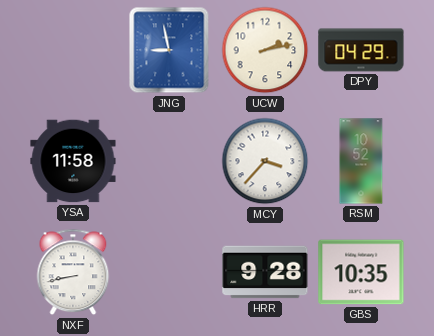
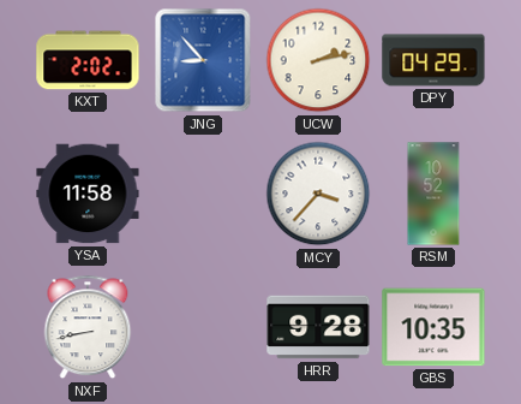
KXT: none -> 2:02
JNG: 8:58 -> 8:53
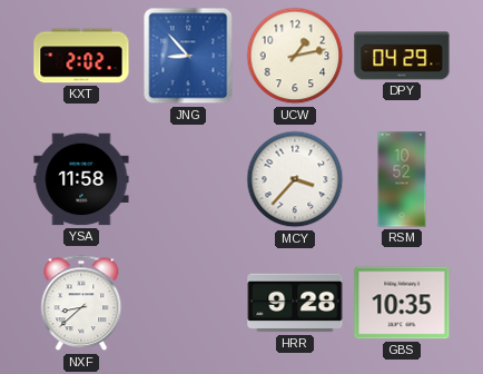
UCW: 2:13 -> 1:13
NXF: 8:43 -> 8:38
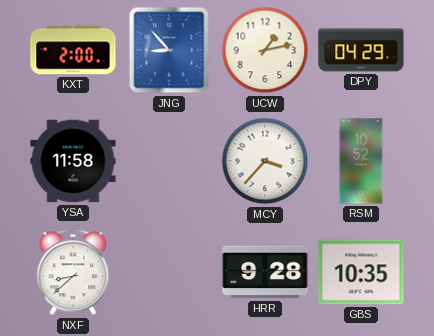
KXT: 2:02 -> 2:00
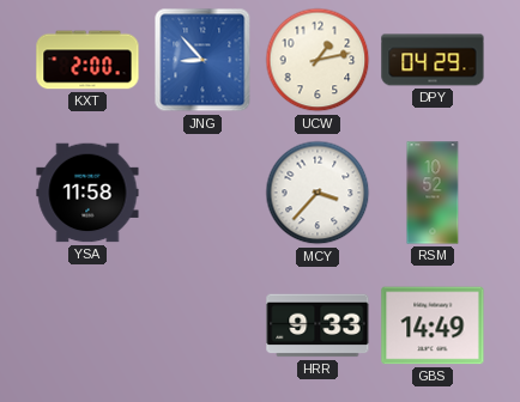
NXF: 8:38 -> none
HRR: 9:28 -> 9:33
GBS: 10:35 -> 14:49
